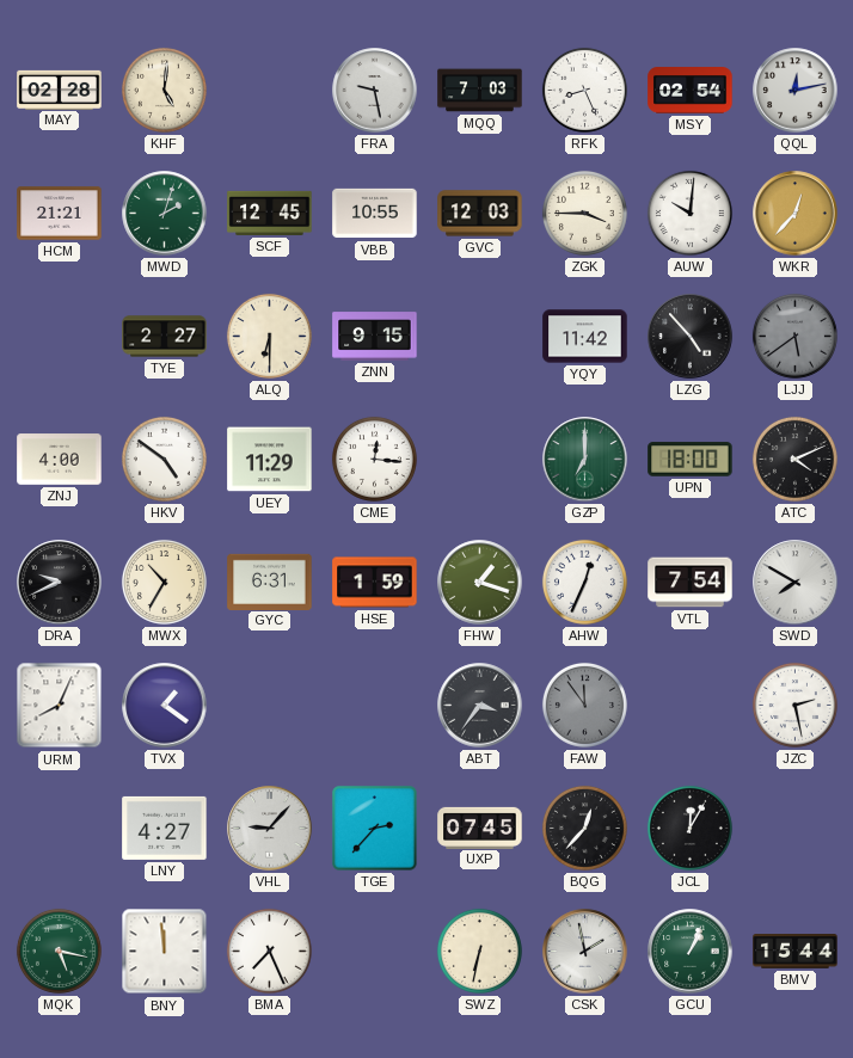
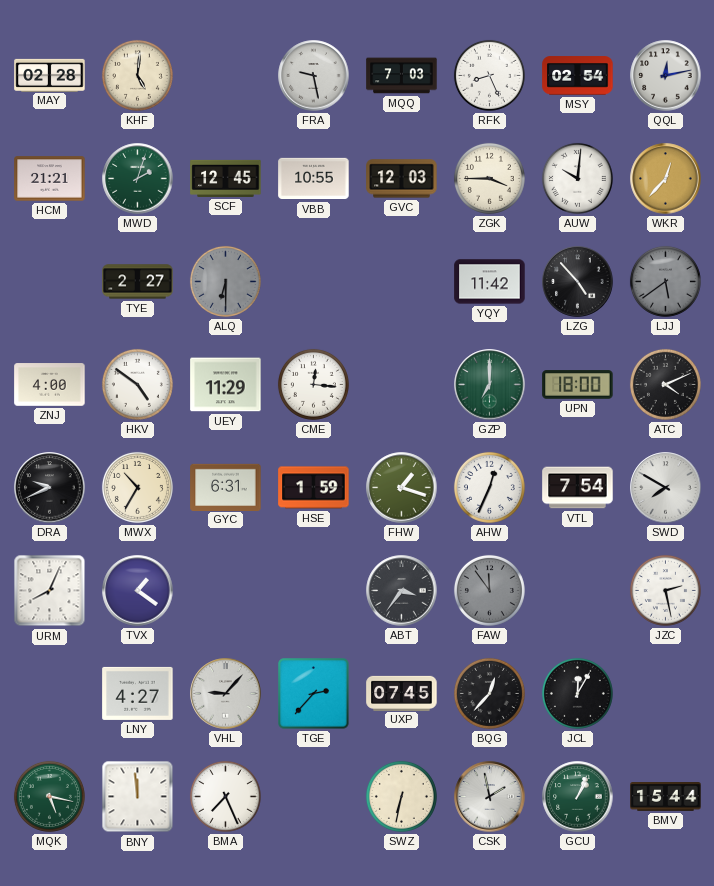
ALQ dial: cream -> grey
ZNN: 9:15 -> none
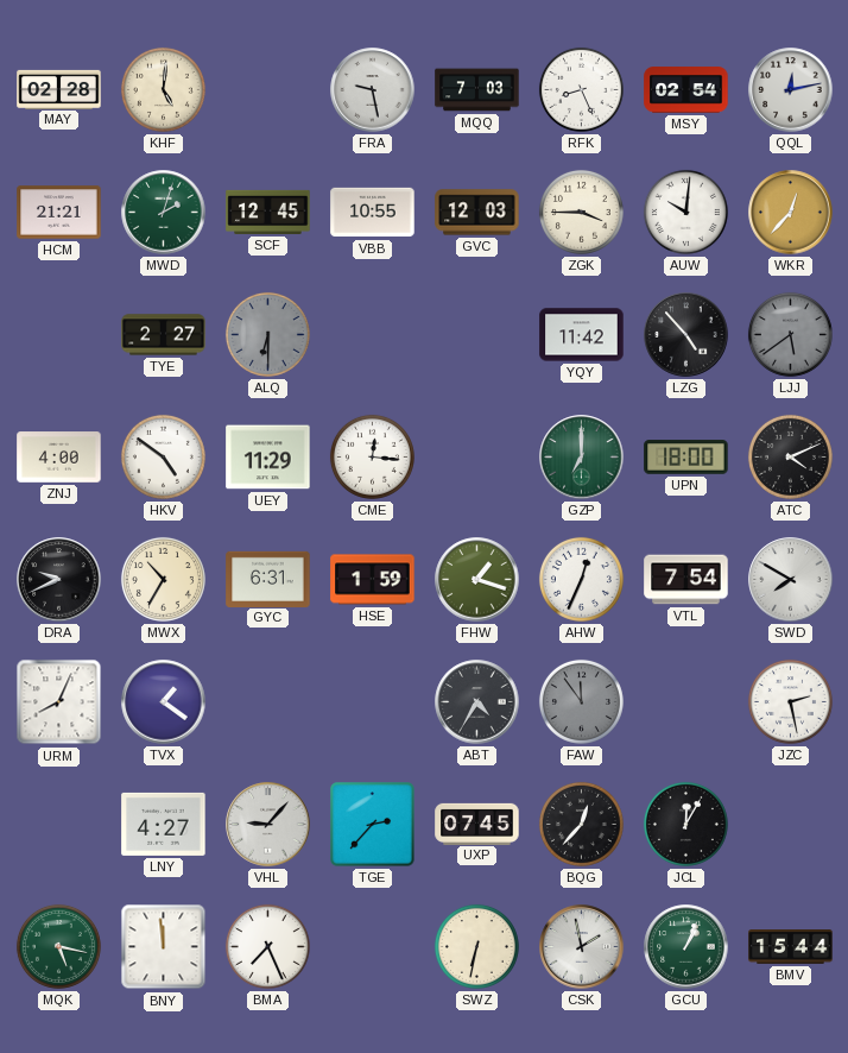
ABT: 3:36 -> 4:35
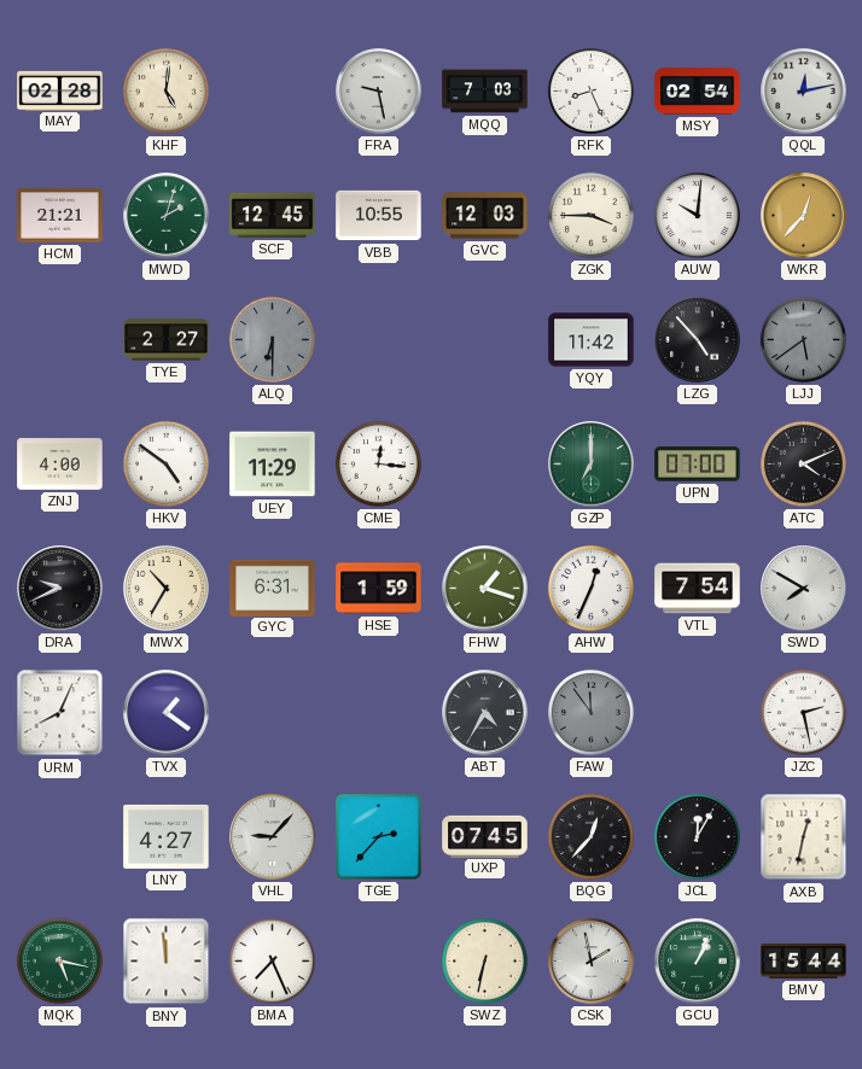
UPN: 18:00 -> 07:00
AXB: none -> 12:32
